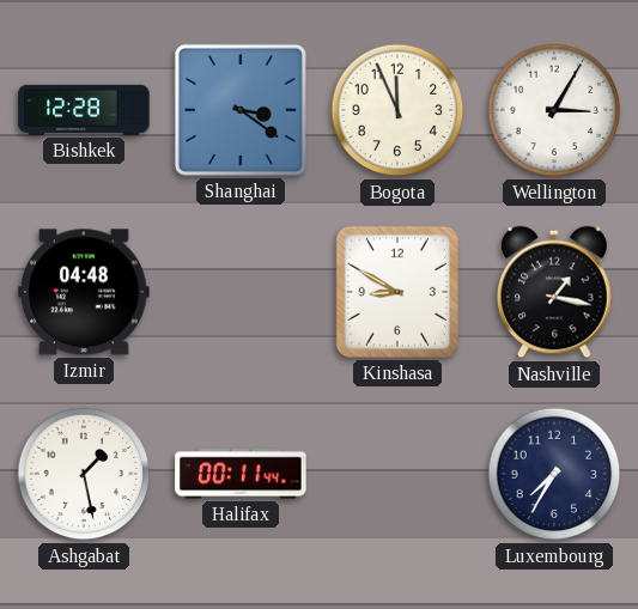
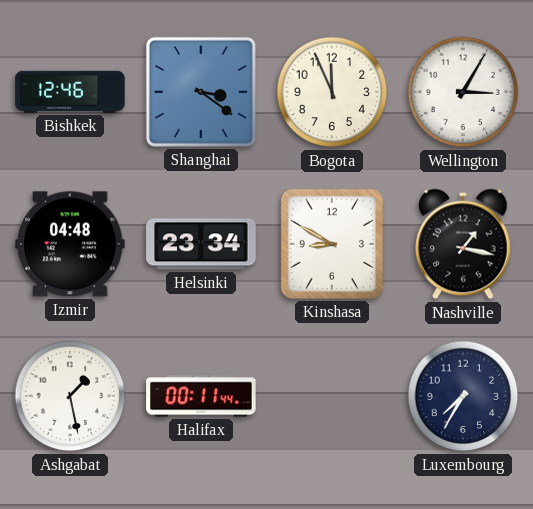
Bishkek: 12:28 -> 12:46
Helsinki: none -> 23:34
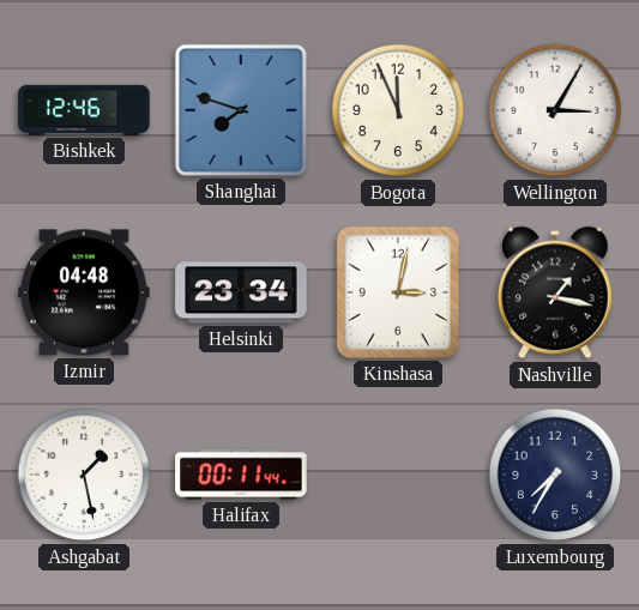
Shanghai: 3:21 -> 7:48
Kinshasa: 8:50 -> 3:02
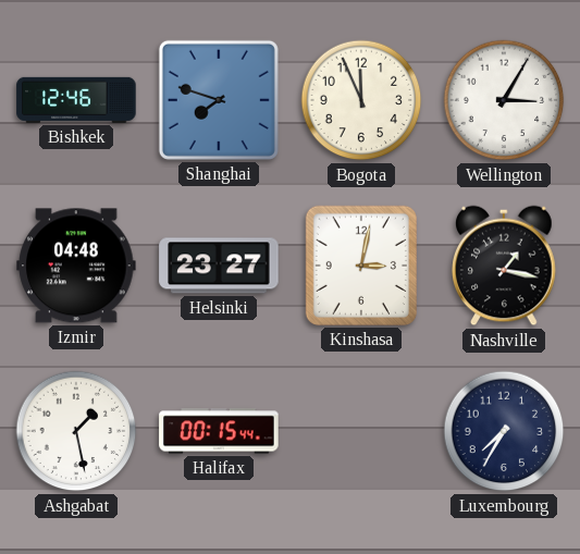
Helsinki: 23:34 -> 23:27
Halifax: 00:11 -> 00:15
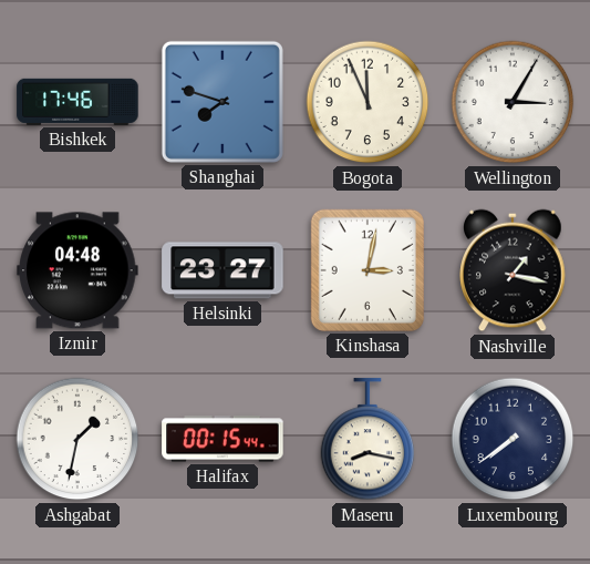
Bishkek: 12:46 -> 17:46
Ashgabat: 1:28 -> 1:32
Maseru: none -> 8:17
Luxembourg: 7:35 -> 7:39
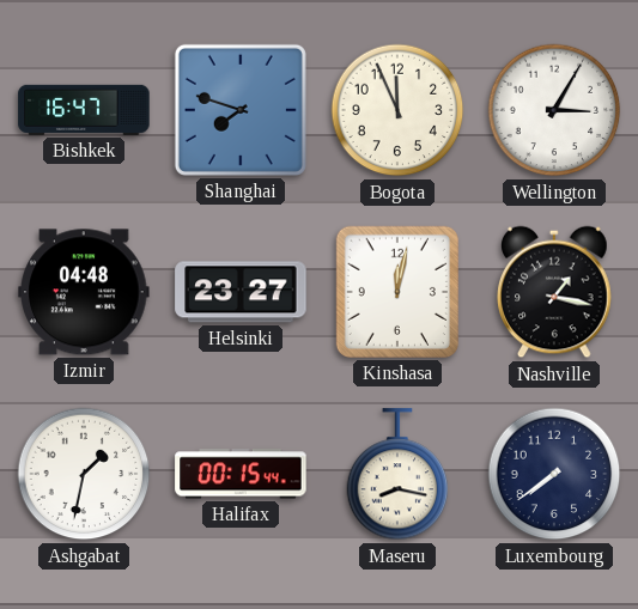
Bishkek: 17:46 -> 16:47
Kinshasa: 3:02 -> 12:02
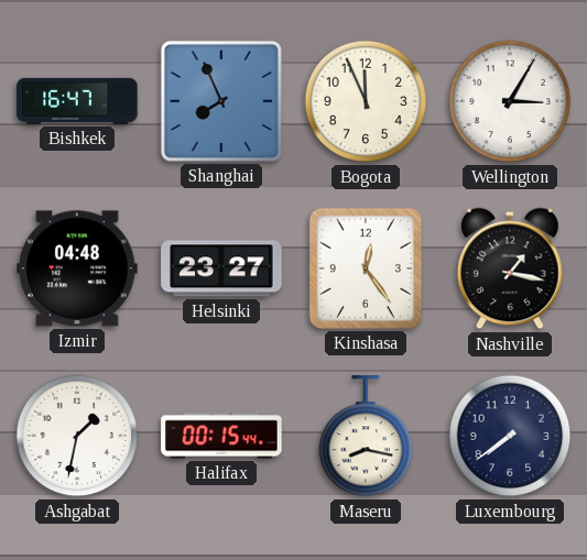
Shanghai: 7:48 -> 7:56
Kinshasa: 12:02 -> 12:24
